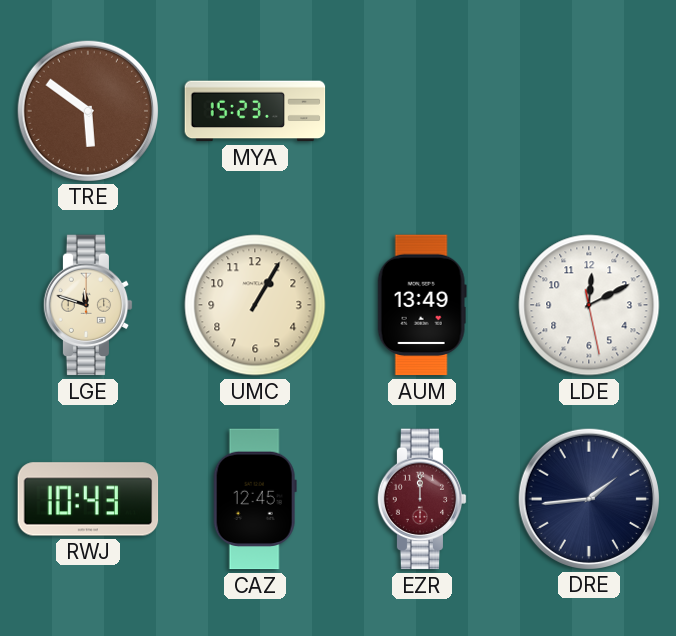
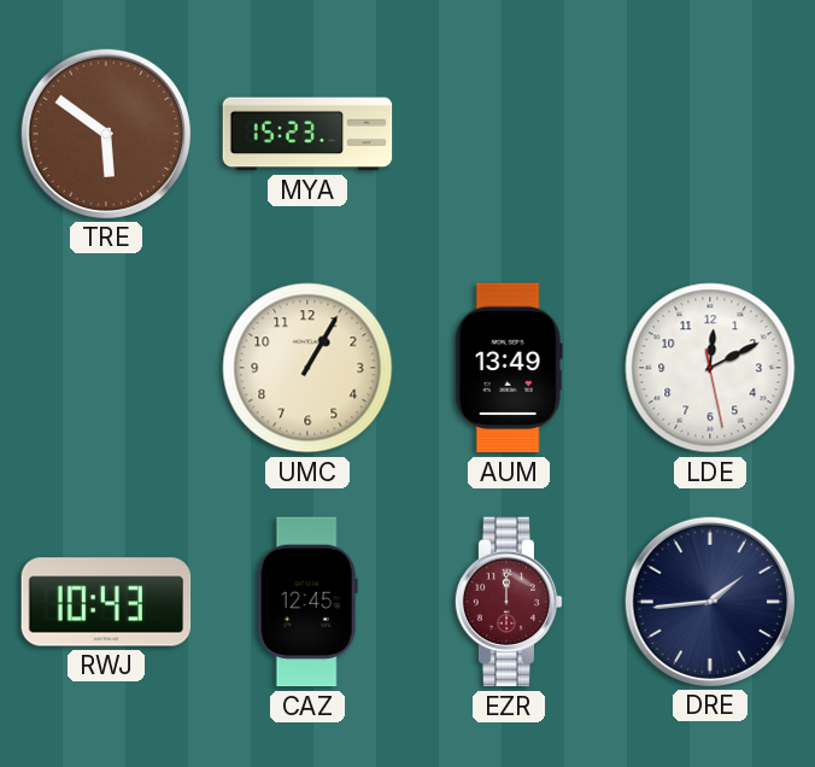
LGE: 11:48 -> none
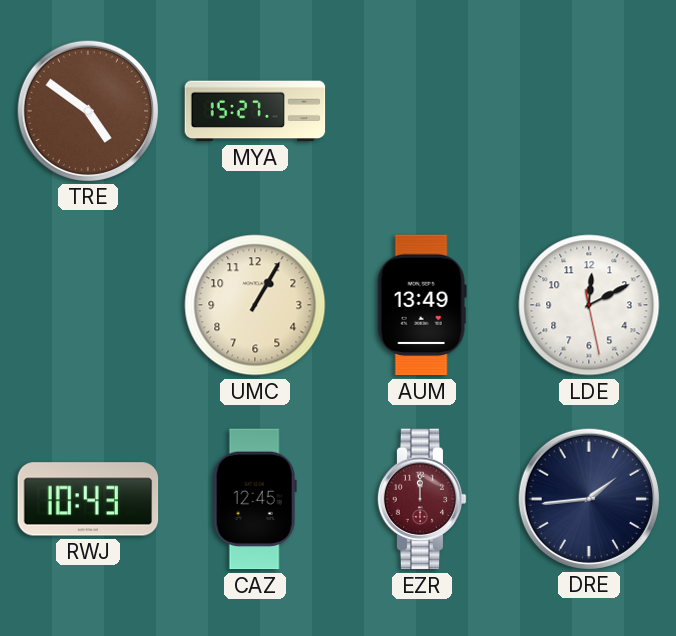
TRE: 5:51 -> 4:51
MYA: 15:23 -> 15:27
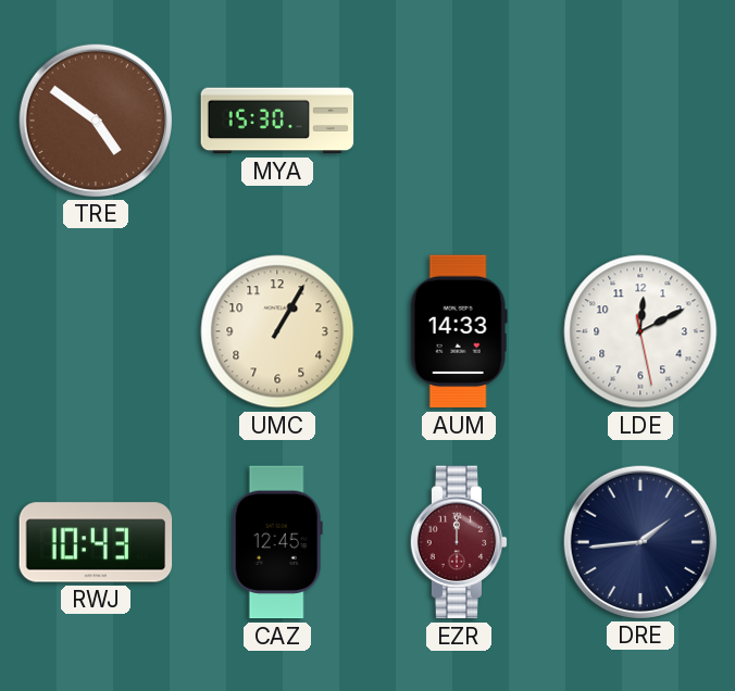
MYA: 15:27 -> 15:30
AUM: 13:49 -> 14:33
